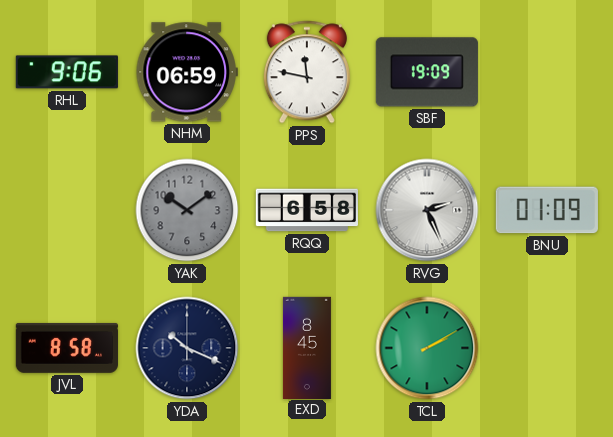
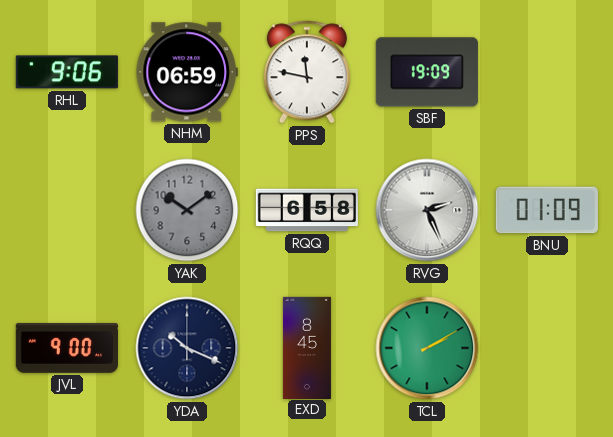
JVL: 8:58 -> 9:00
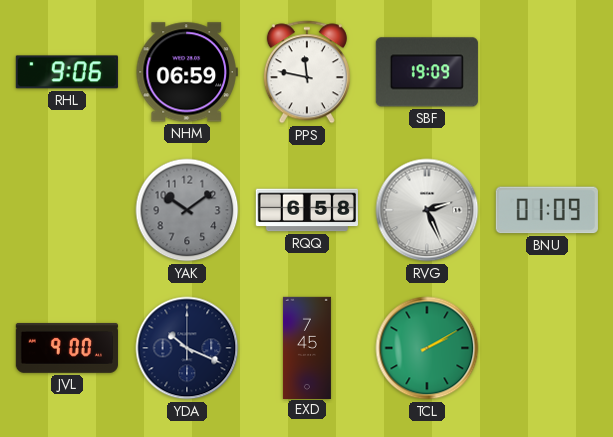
EXD: 8:45 -> 7:45
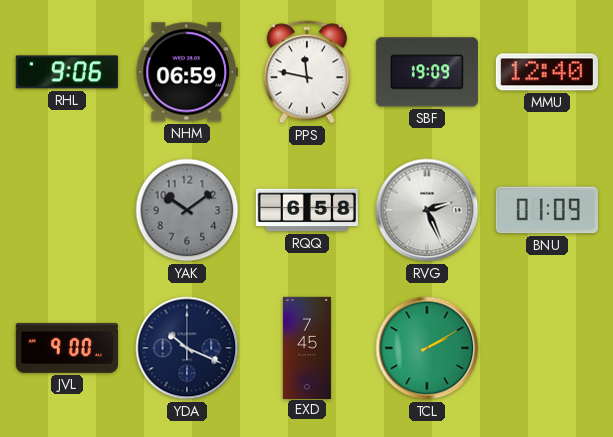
MMU: none -> 12:40
